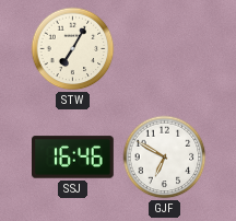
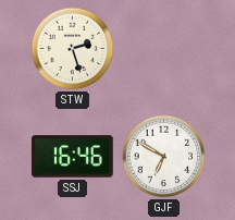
STW: 7:05 -> 2:27
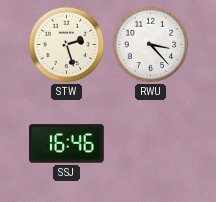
RWU: none -> 3:23
GJF: 6:50 -> none
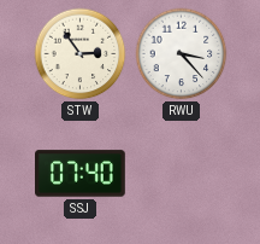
STW: 2:27 -> 2:54
SSJ: 16:46 -> 07:40
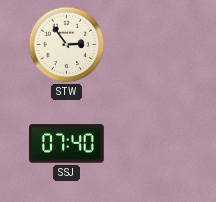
RWU: 3:23 -> none
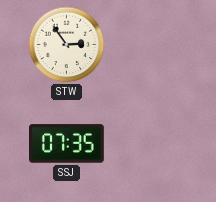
SSJ: 07:40 -> 07:35
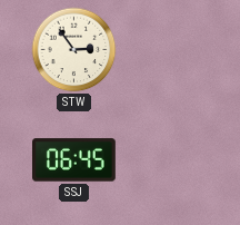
SSJ: 07:35 -> 06:45
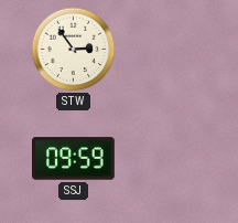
SSJ: 06:45 -> 09:59
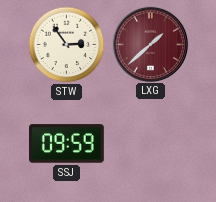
LXG: none -> 1:38
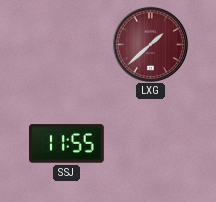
STW: 2:54 -> none
SSJ: 09:59 -> 11:55
